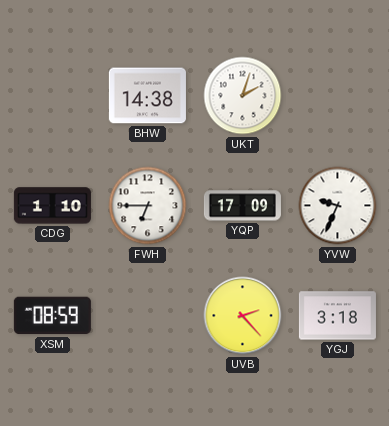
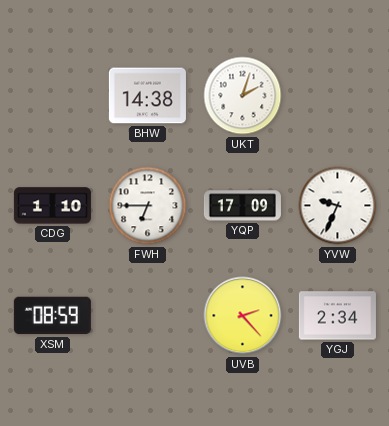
YGJ: 3:18 -> 2:34
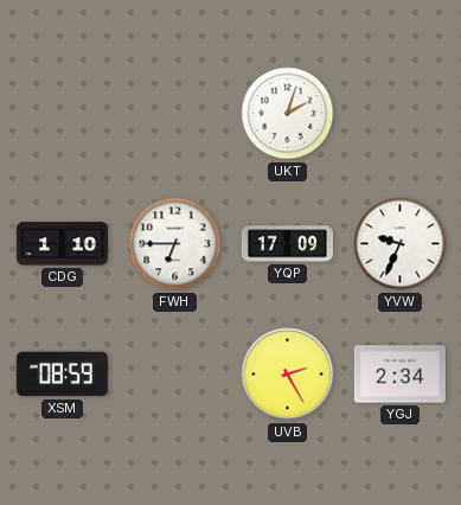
BHW: 14:38 -> none
UVB: 2:23 -> 2:25
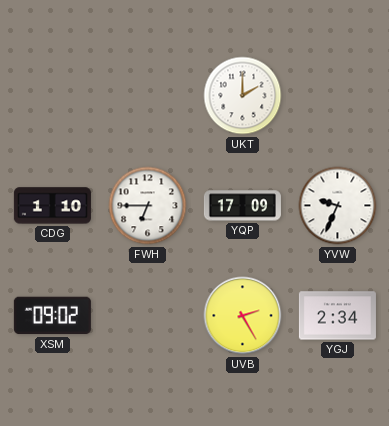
UKT: 2:03 -> 2:00
XSM: 08:59 -> 09:02
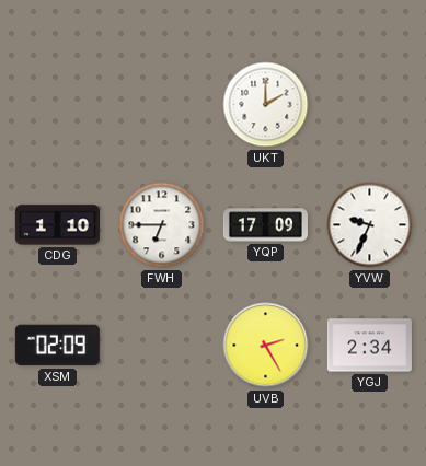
XSM: 09:02 -> 02:09
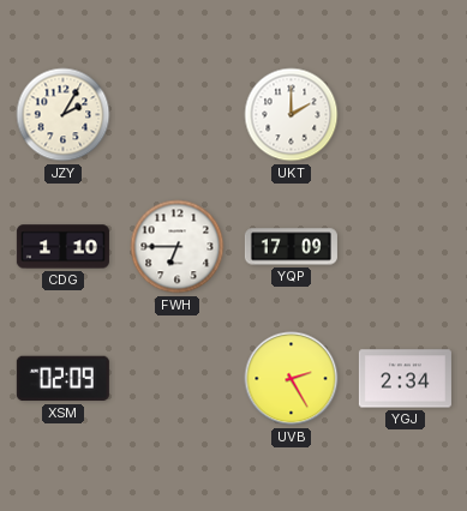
JZY: none -> 2:05
YVW: 9:34 -> none
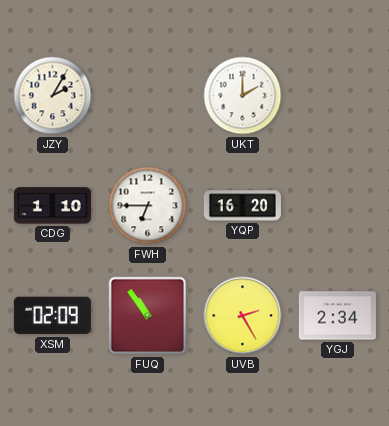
YQP: 17:09 -> 16:20
FUQ: none -> 10:54
